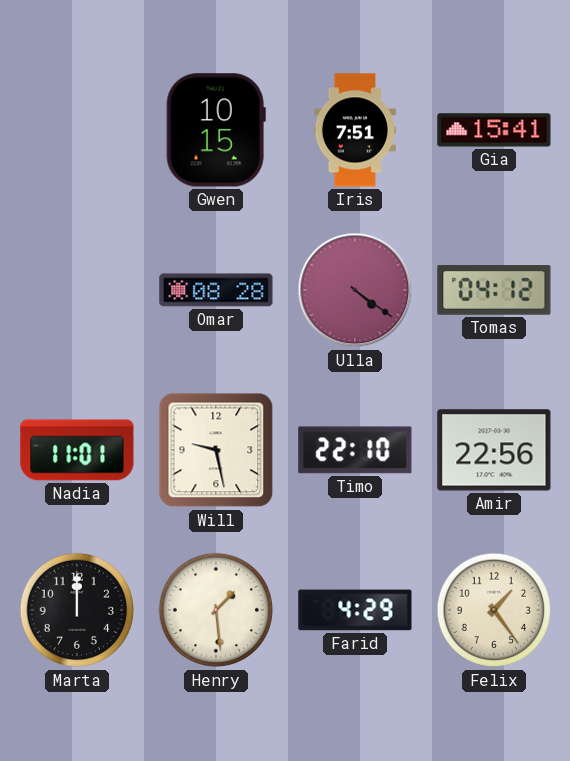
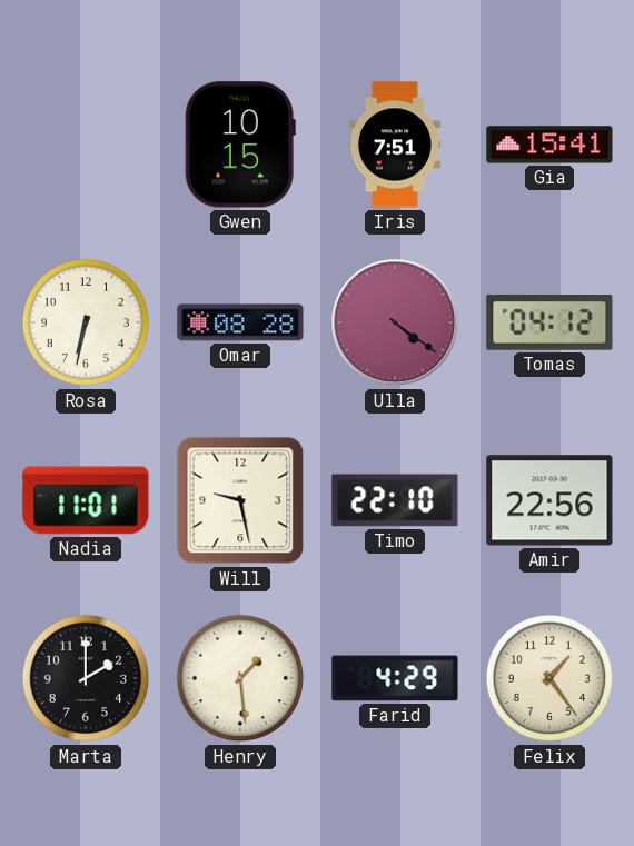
Rosa: none -> 6:32
Marta: 12:00 -> 2:00
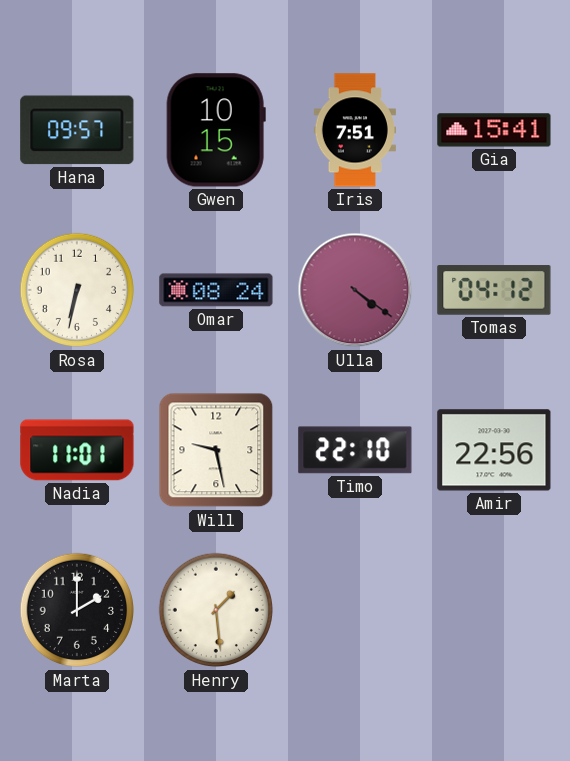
Hana: none -> 09:57
Omar: 08:28 -> 08:24
Farid: 4:29 -> none
Felix: 1:24 -> none
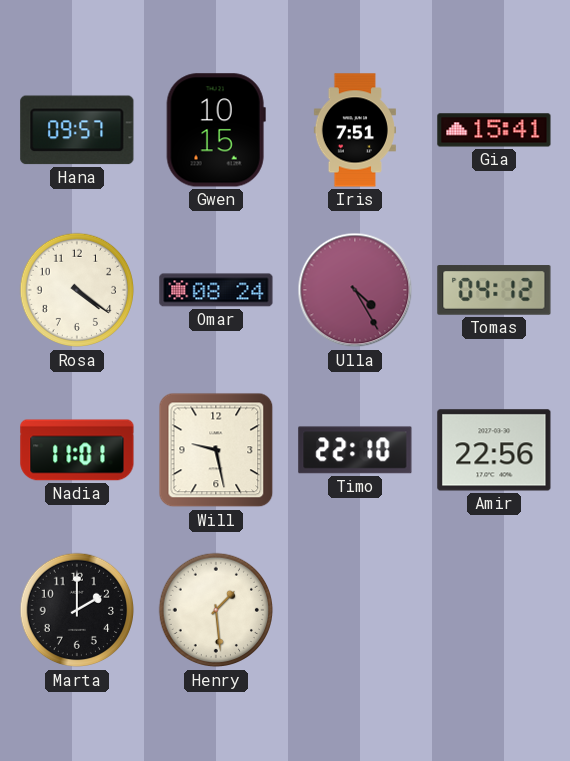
Rosa: 6:32 -> 4:21
Ulla: 4:21 -> 4:25
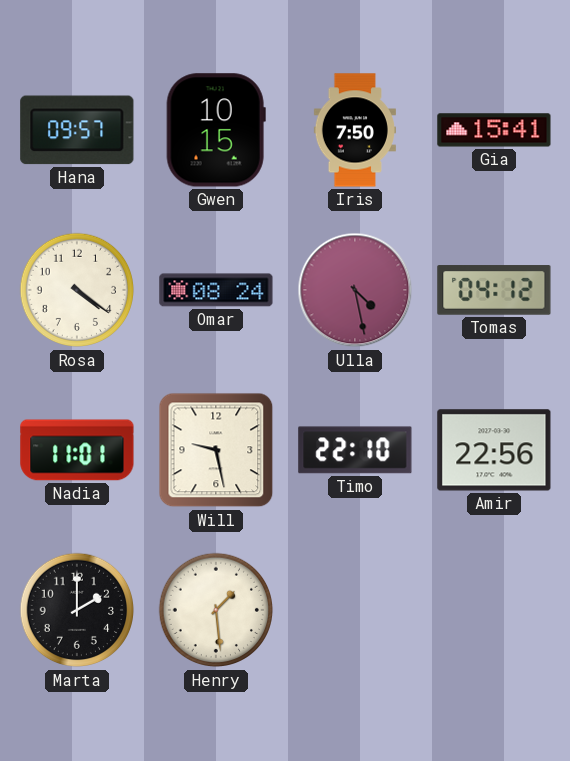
Iris: 7:51 -> 7:50
Ulla: 4:25 -> 4:28
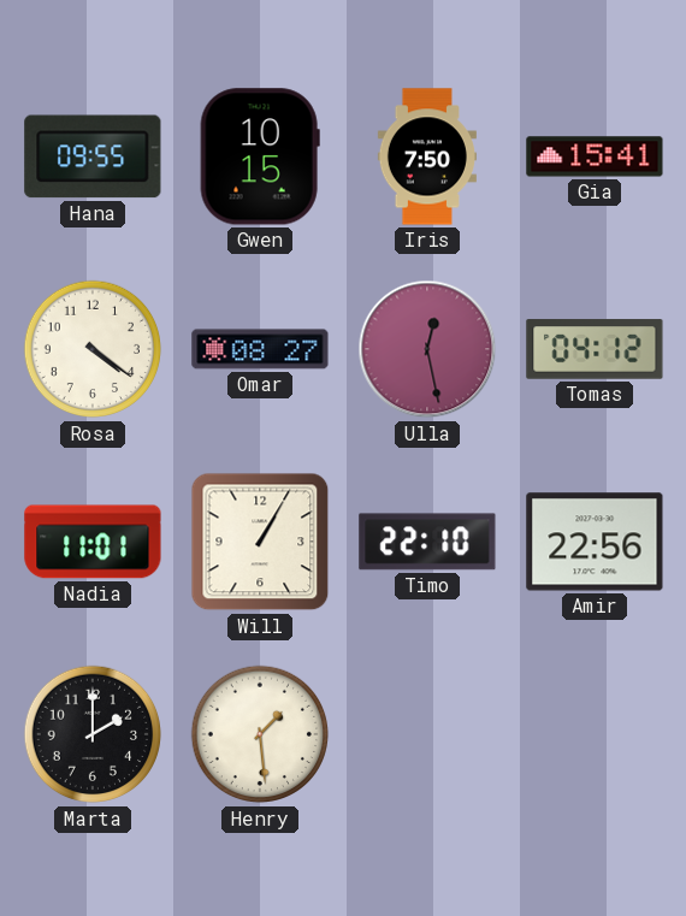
Hana: 09:57 -> 09:55
Omar: 08:24 -> 08:27
Ulla: 4:28 -> 12:28
Will: 9:28 -> 1:05
